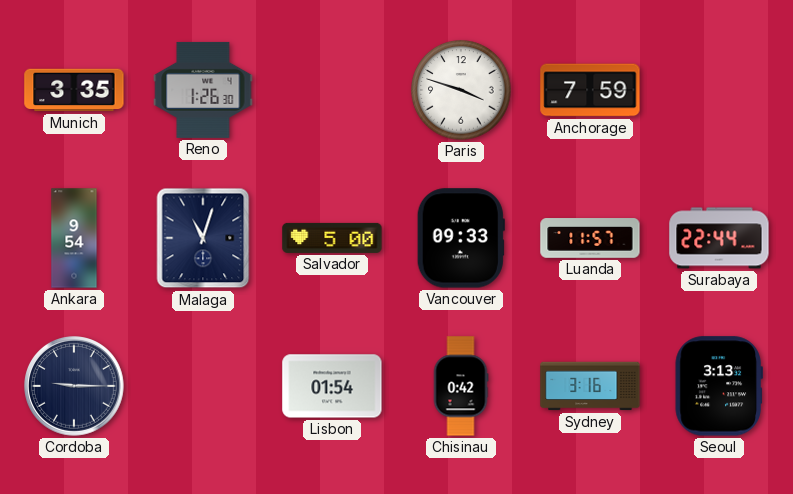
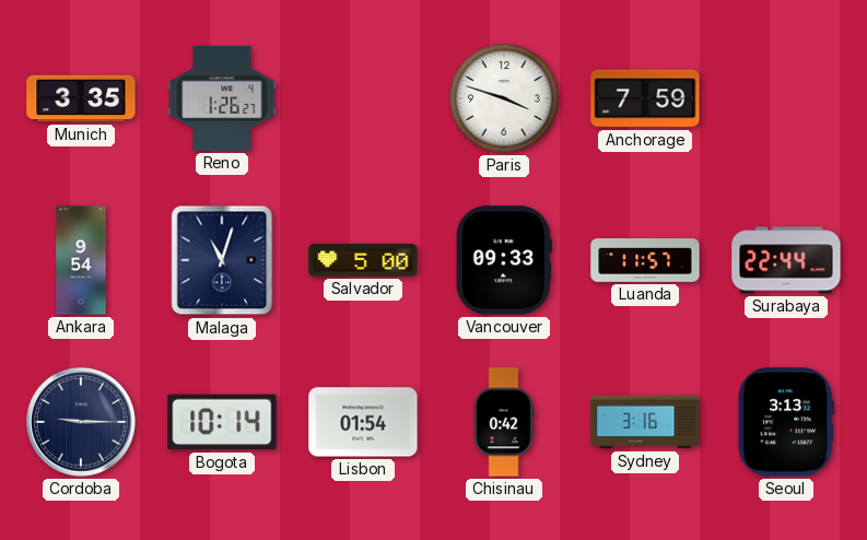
Reno: 1:26:30 -> 1:26:27
Bogota: none -> 10:14
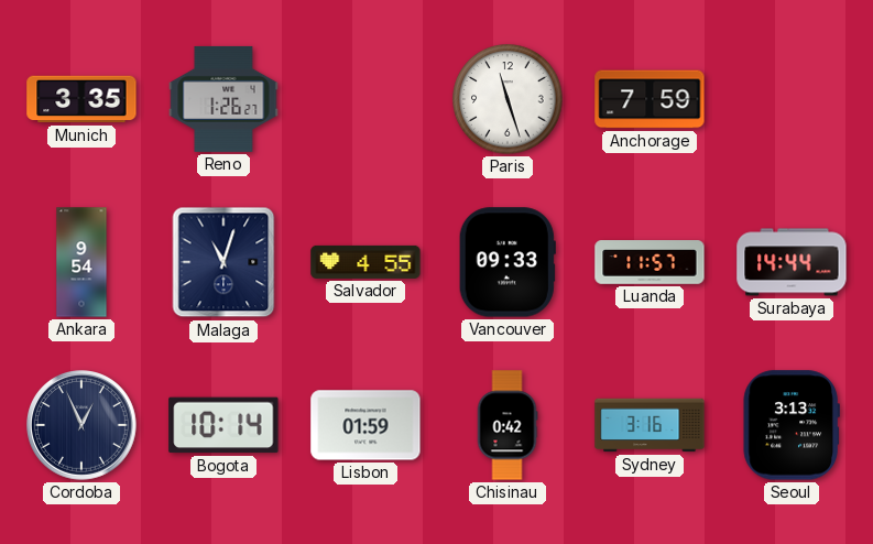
Paris: 3:48 -> 11:27
Salvador: 5:00 -> 4:55
Surabaya: 22:44 -> 14:44
Cordoba: 9:15 -> 12:56
Lisbon: 01:54 -> 01:59
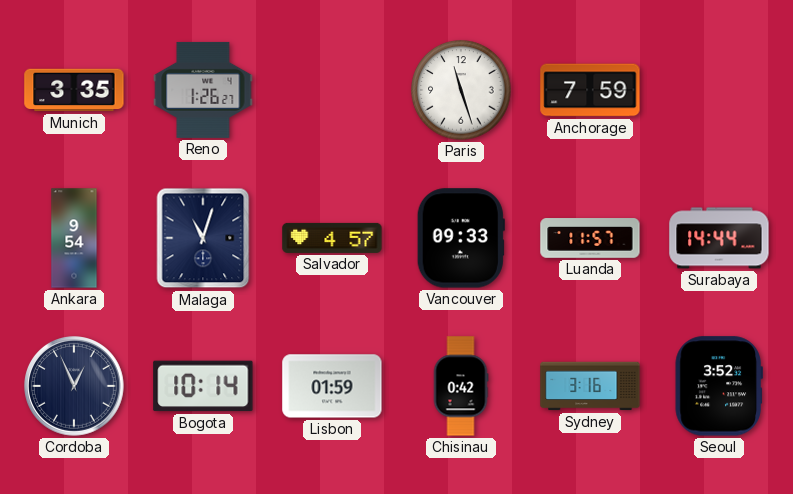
Salvador: 4:55 -> 4:57
Seoul: 3:13 -> 3:52
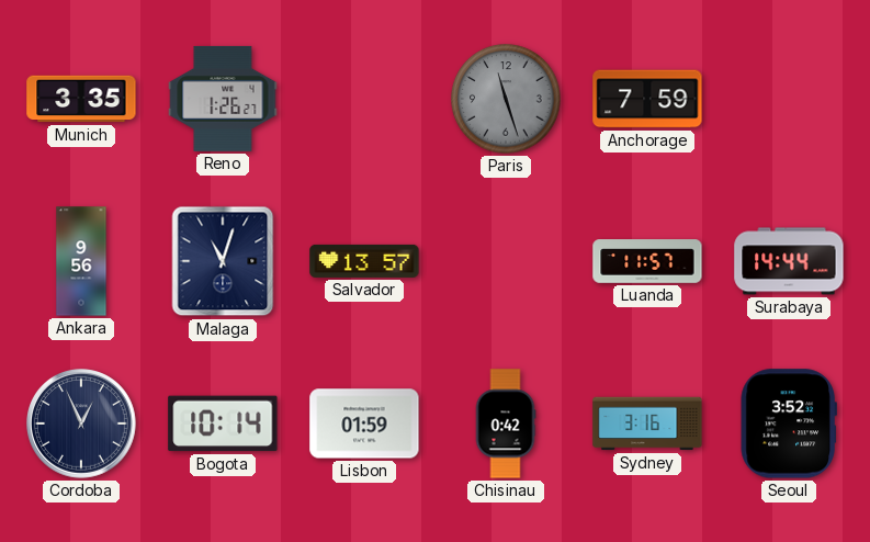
Paris dial: white -> grey
Ankara: 9:54 -> 9:56
Salvador: 4:57 -> 13:57
Vancouver: 09:33 -> none
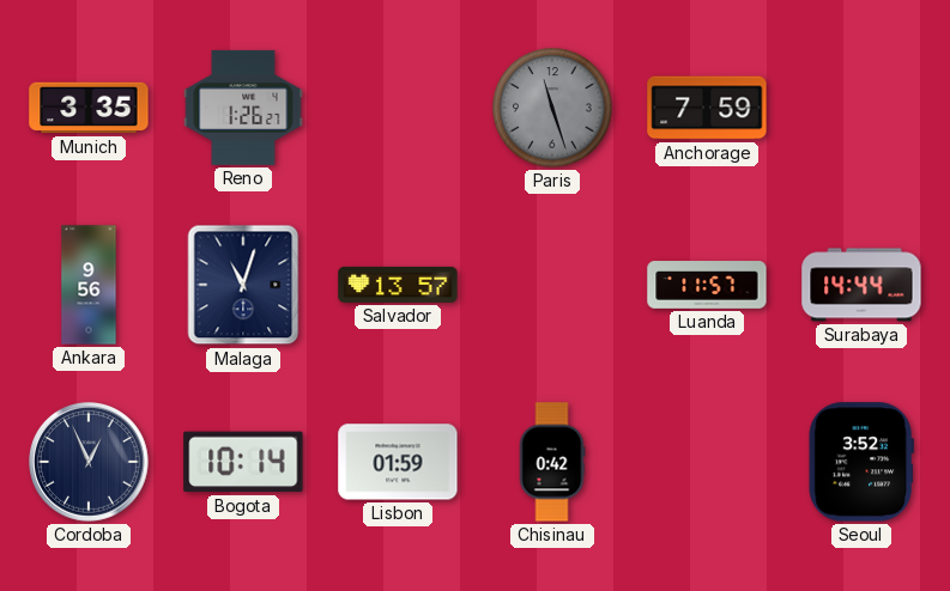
Sydney: 3:16 -> none
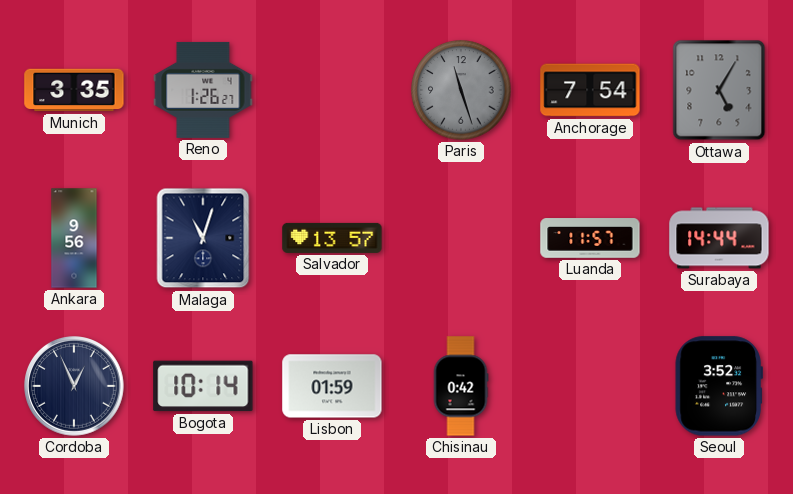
Anchorage: 7:59 -> 7:54
Ottawa: none -> 5:05
